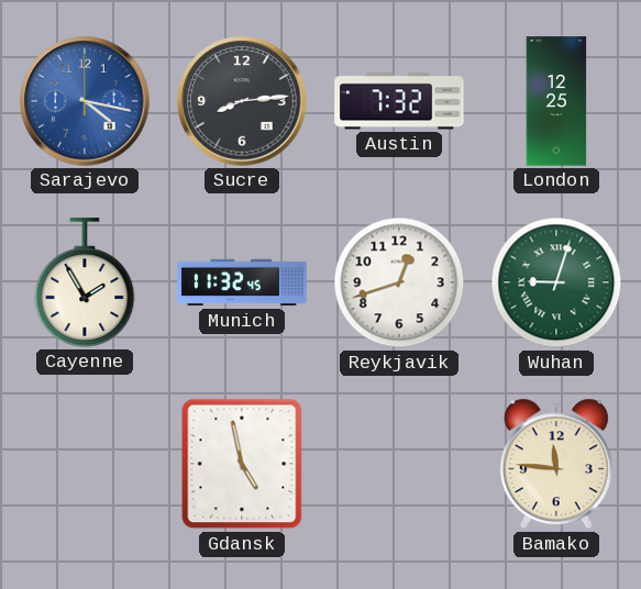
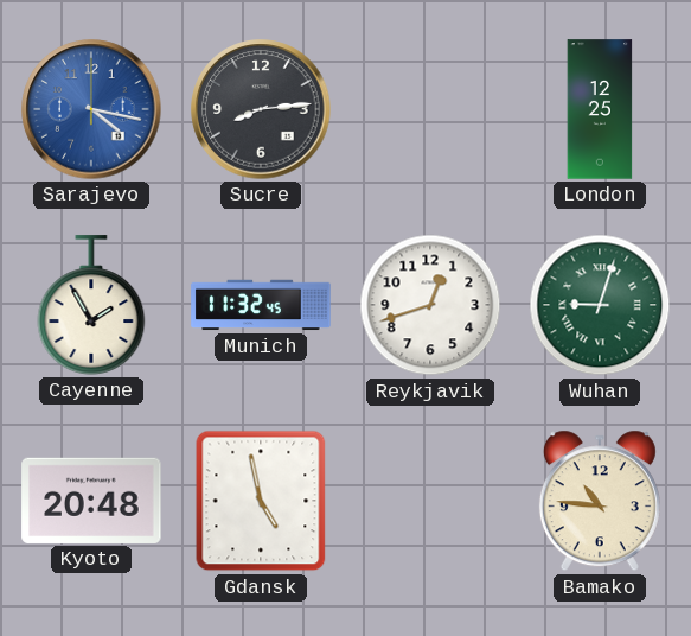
Austin: 7:32 -> none
Kyoto: none -> 20:48
Bamako: 11:46 -> 10:46
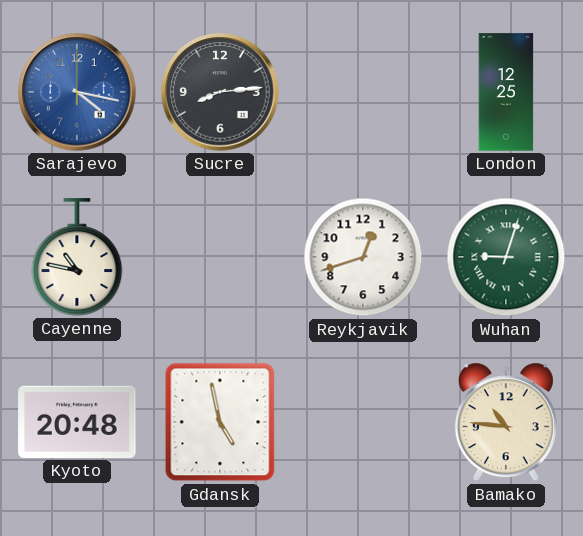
Cayenne: 1:55 -> 10:47
Munich: 11:32 -> none
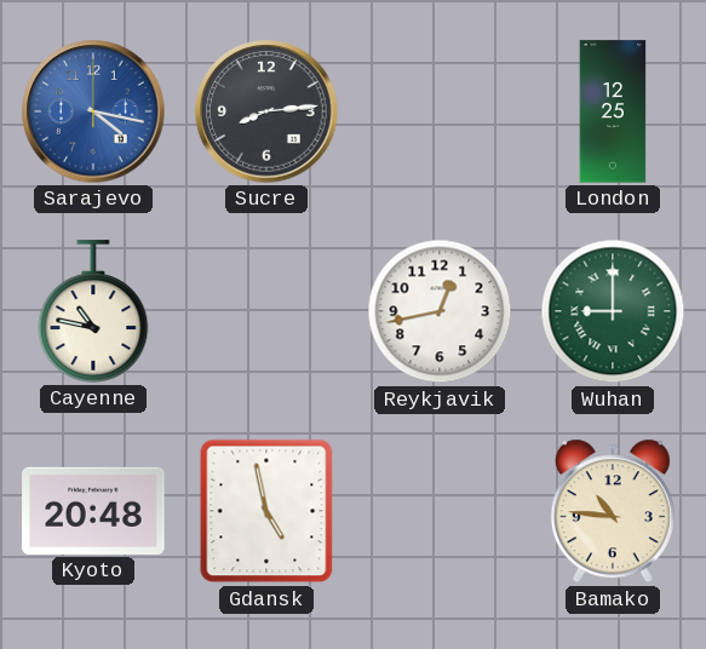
Reykjavik: 12:42 -> 12:43
Wuhan: 9:03 -> 9:00
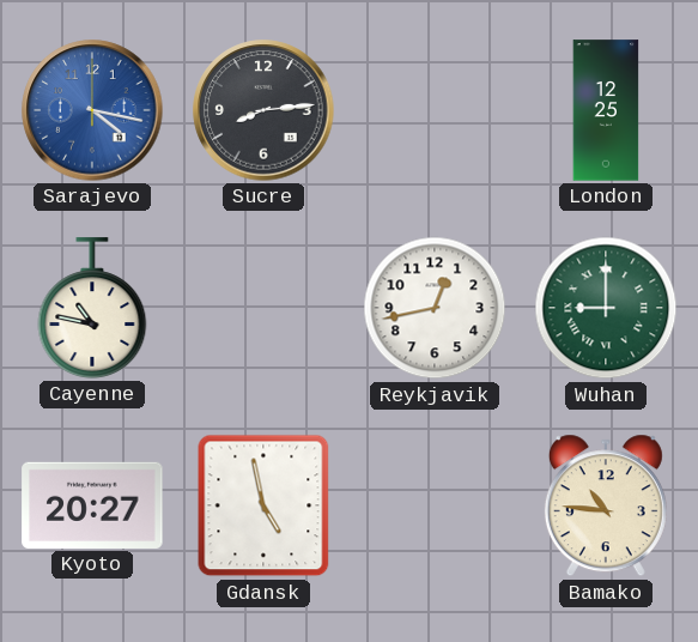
Kyoto: 20:48 -> 20:27
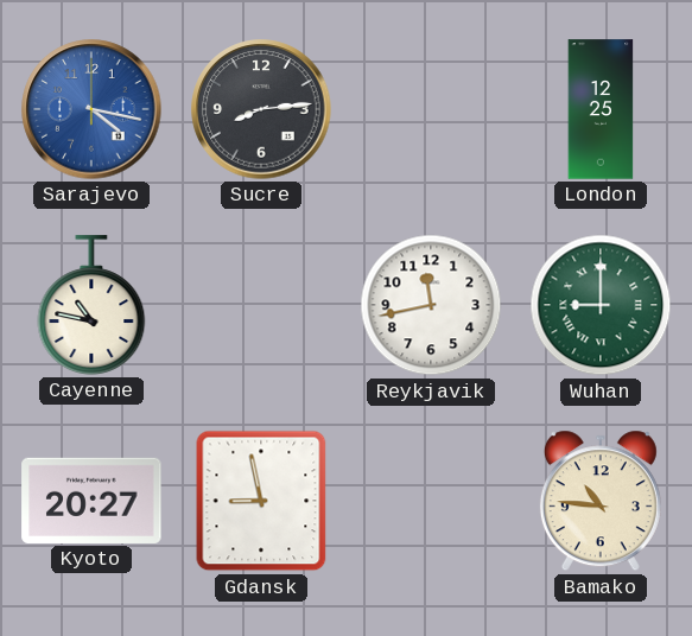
Reykjavik: 12:43 -> 11:43
Gdansk: 4:58 -> 8:58
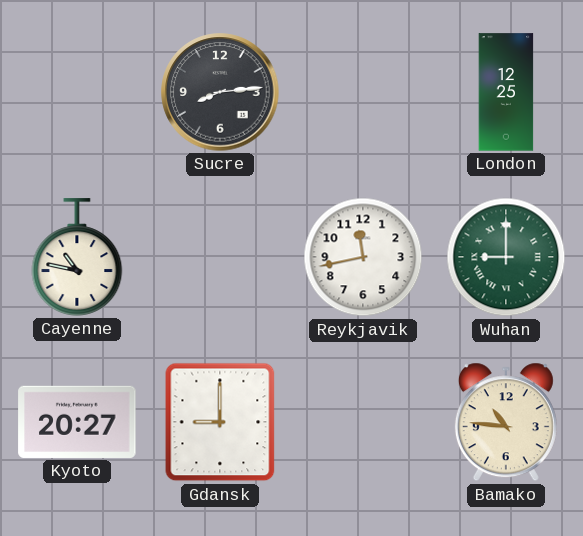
Sarajevo: 4:17 -> none
Gdansk: 8:58 -> 9:00
